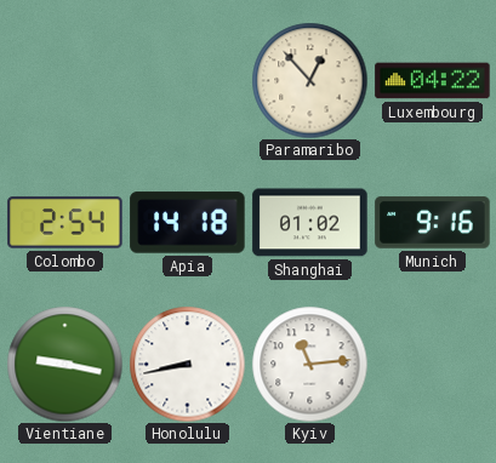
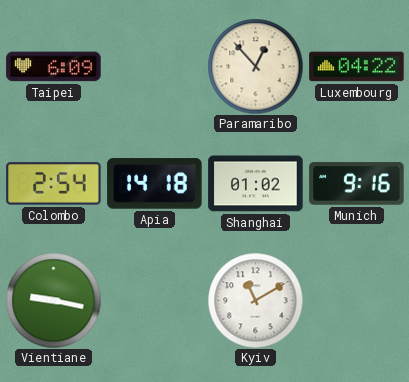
Taipei: none -> 6:09
Honolulu: 8:43 -> none
Kyiv: 11:14 -> 11:10
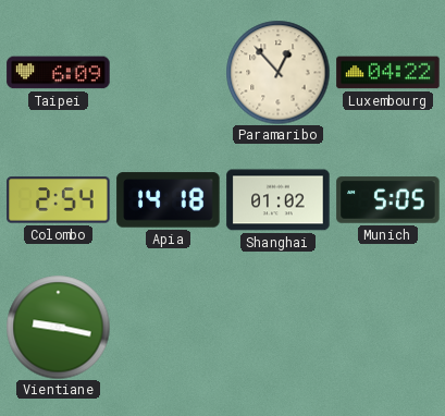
Munich: 9:16 -> 5:05
Kyiv: 11:10 -> none
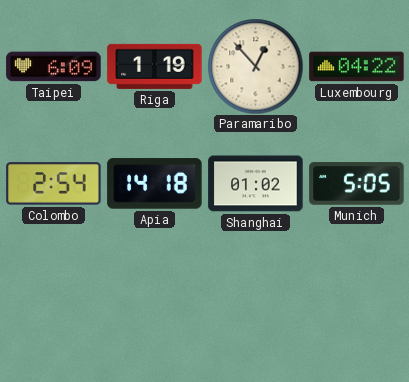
Riga: none -> 1:19
Vientiane: 9:17 -> none
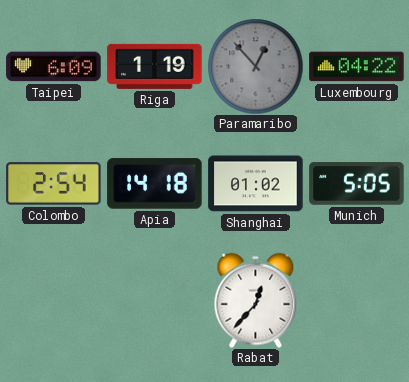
Paramaribo dial: cream -> grey
Rabat: none -> 12:37
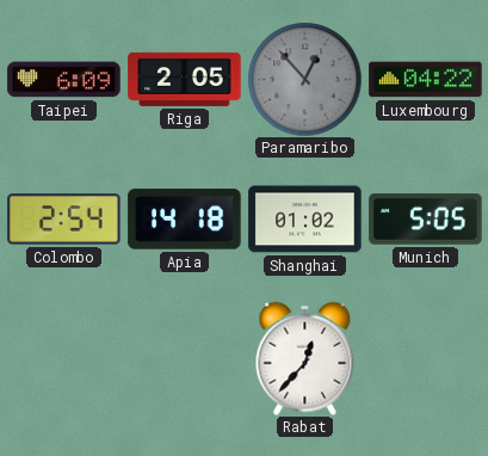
Riga: 1:19 -> 2:05
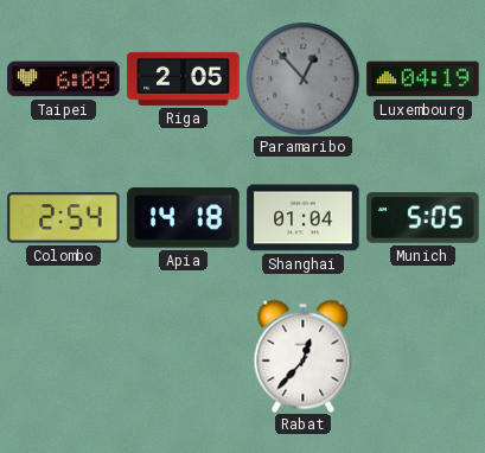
Luxembourg: 04:22 -> 04:19
Shanghai: 01:02 -> 01:04
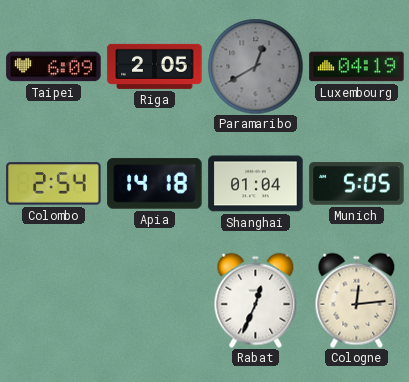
Paramaribo: 12:53 -> 12:40
Rabat: 12:37 -> 12:34
Cologne: none -> 12:14
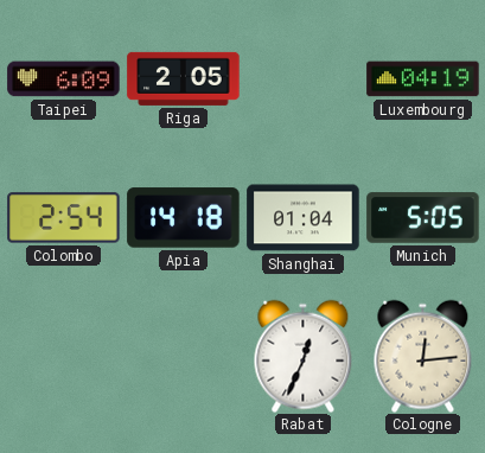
Paramaribo: 12:40 -> none
